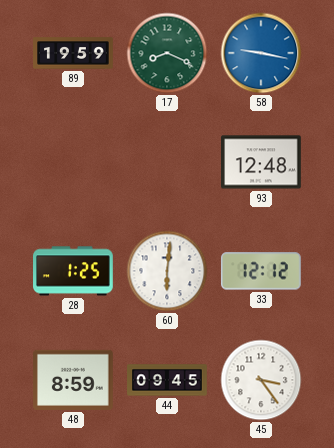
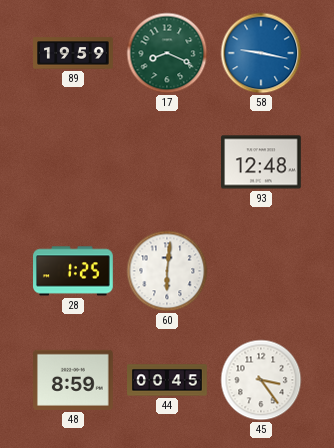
33: 12:12 -> none
44: 09:45 -> 00:45
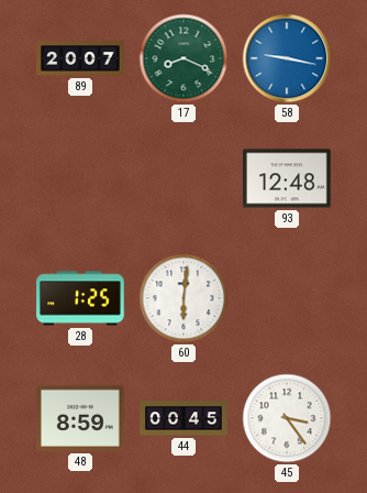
89: 19:59 -> 20:07
